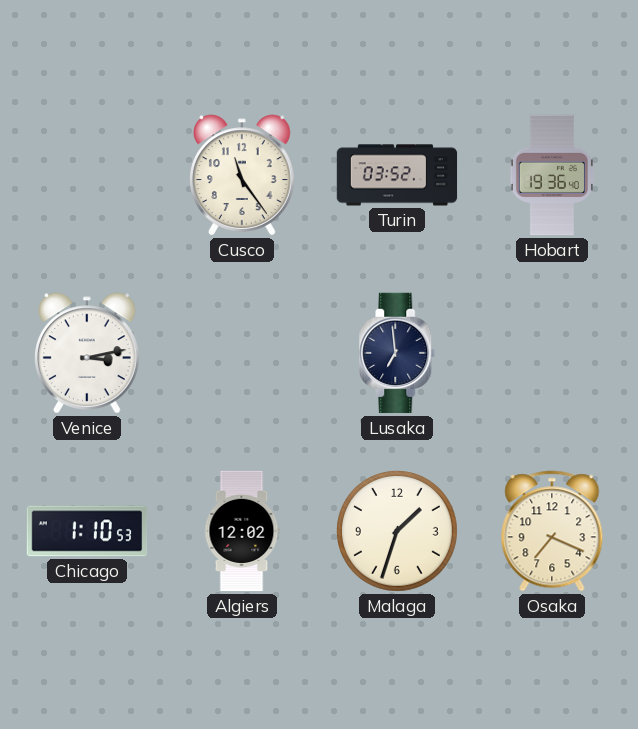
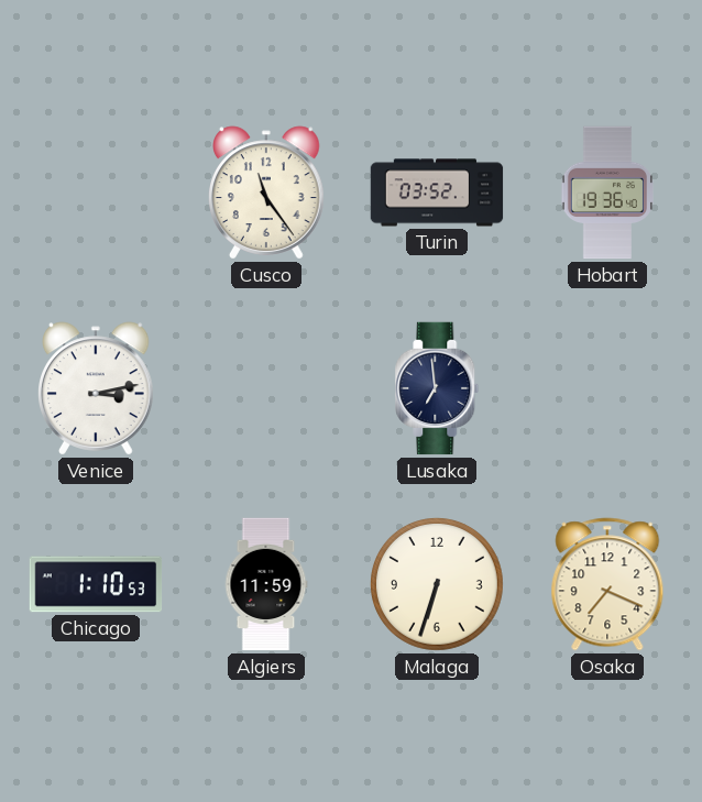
Algiers: 12:02 -> 11:59
Malaga: 1:33 -> 6:33
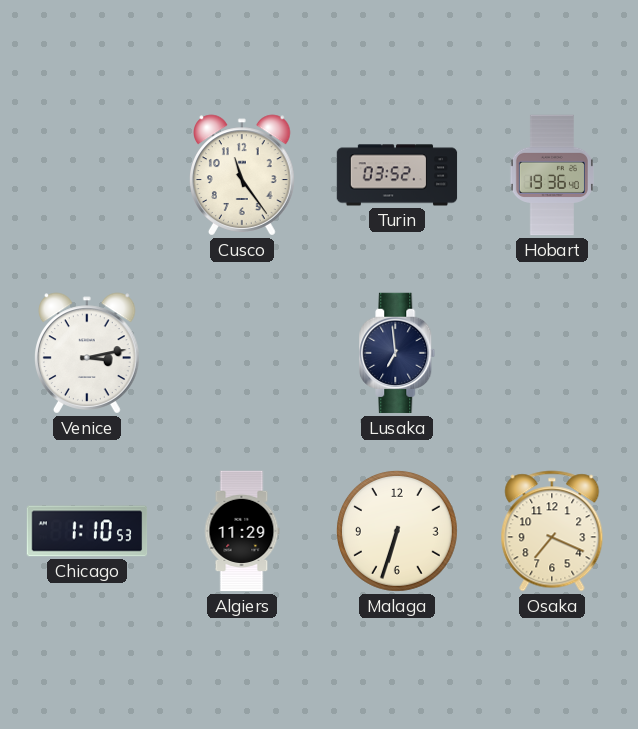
Algiers: 11:59 -> 11:29
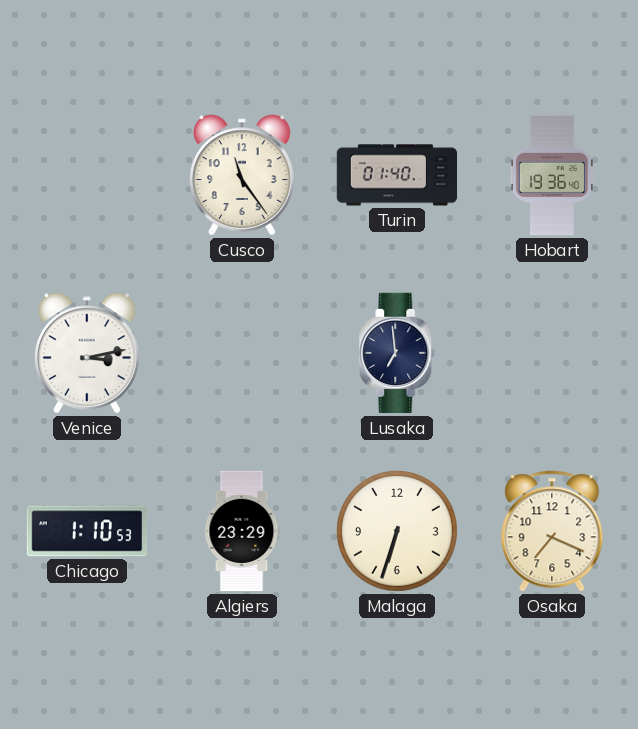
Turin: 03:52 -> 01:40
Algiers: 11:29 -> 23:29
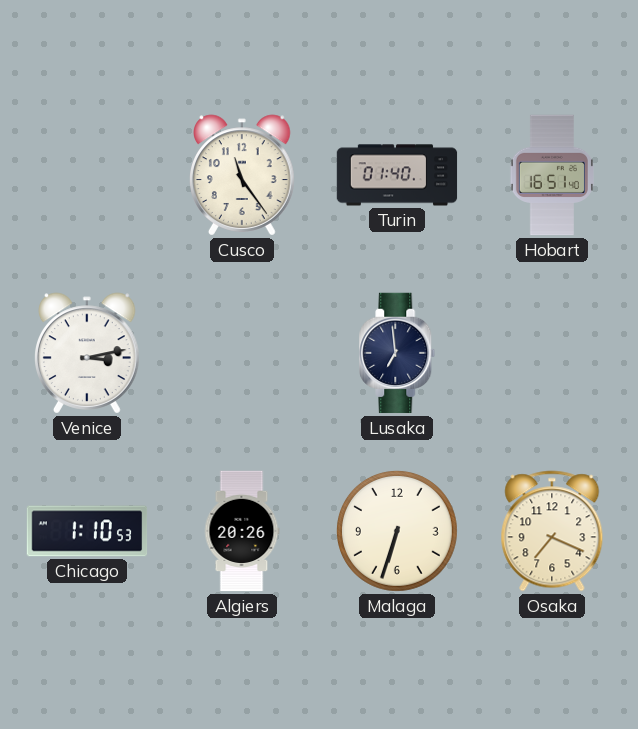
Hobart: 19:36 -> 16:51
Algiers: 23:29 -> 20:26
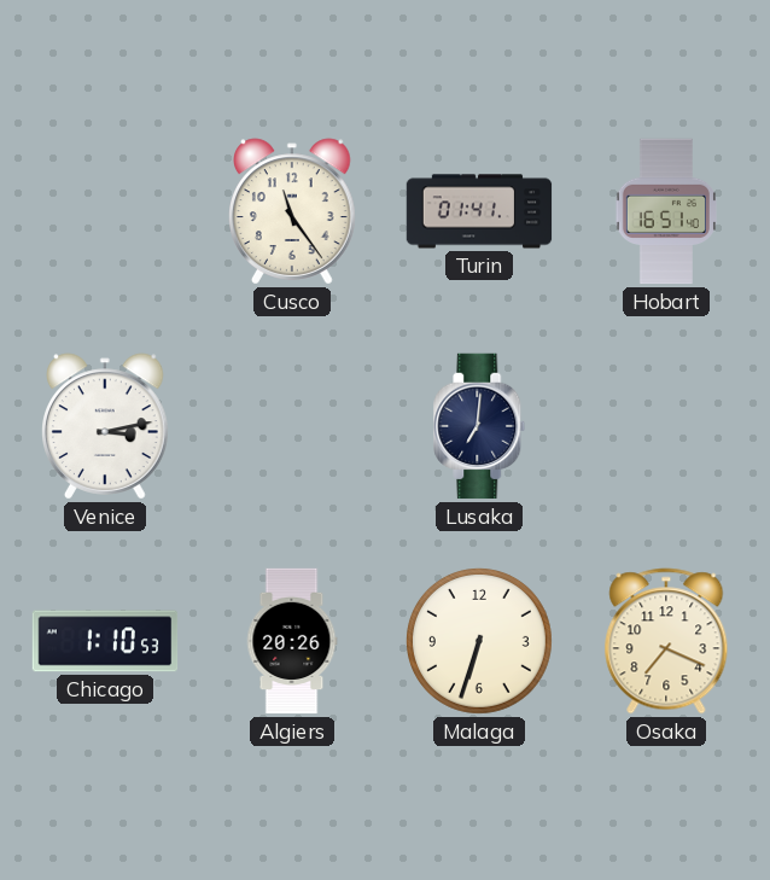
Turin: 01:40 -> 01:41
Lusaka: 6:59 -> 7:01
